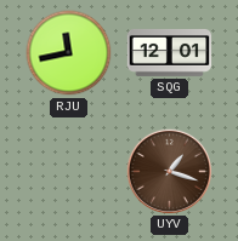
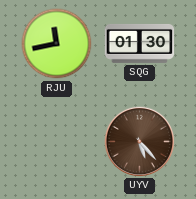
SQG: 12:01 -> 01:30
UYV: 1:18 -> 5:23
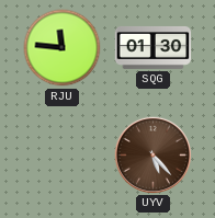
RJU: 11:43 -> 11:46
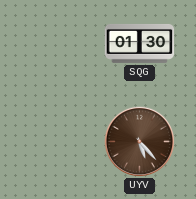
RJU: 11:46 -> none
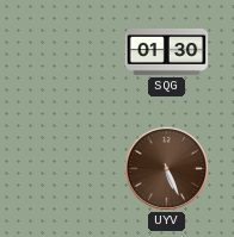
UYV: 5:23 -> 5:26
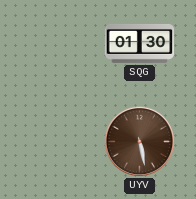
UYV: 5:26 -> 5:28
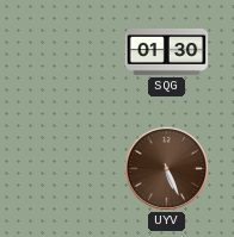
UYV: 5:28 -> 5:26
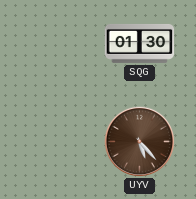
UYV: 5:26 -> 5:23
